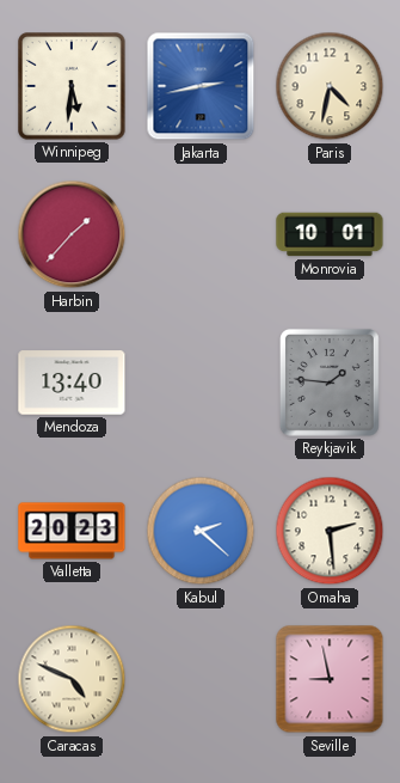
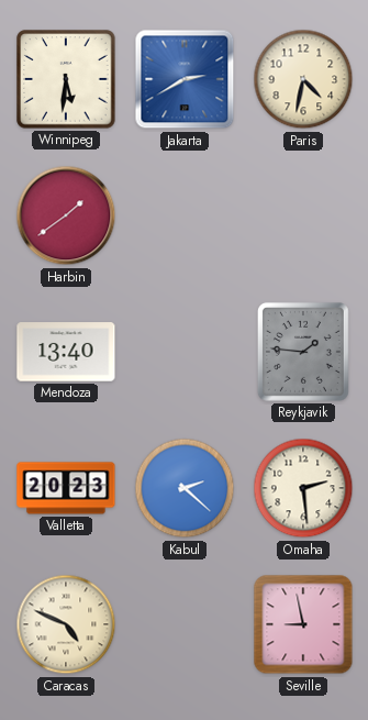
Jakarta: 2:43 -> 2:40
Harbin: 1:37 -> 1:39
Monrovia: 10:01 -> none
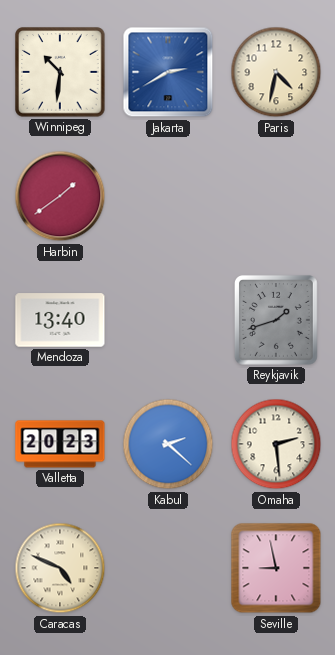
Winnipeg: 5:31 -> 10:31
Reykjavik: 1:46 -> 1:42
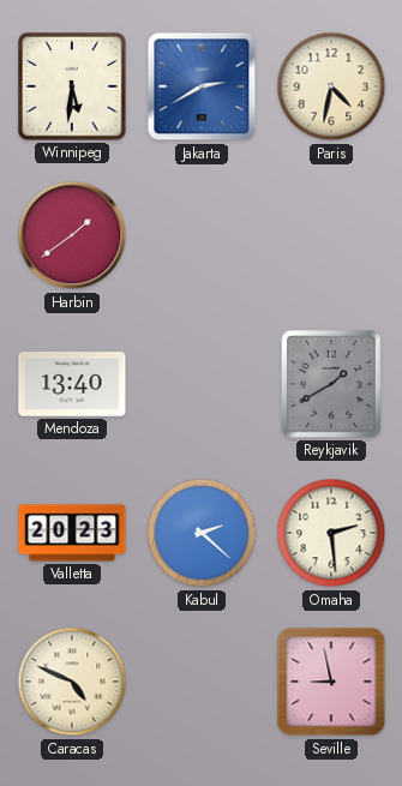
Winnipeg: 10:31 -> 5:31
Reykjavik: 1:42 -> 1:40
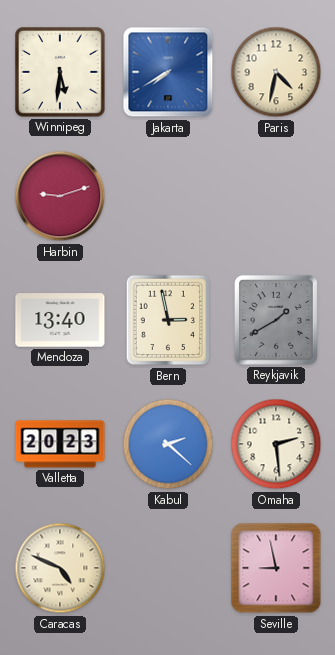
Jakarta: 2:40 -> 7:40
Harbin: 1:39 -> 9:12
Bern: none -> 2:58
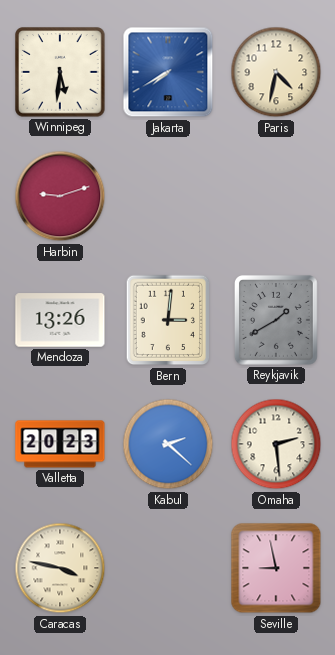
Mendoza: 13:40 -> 13:26
Bern: 2:58 -> 3:01
Caracas: 4:49 -> 3:47
